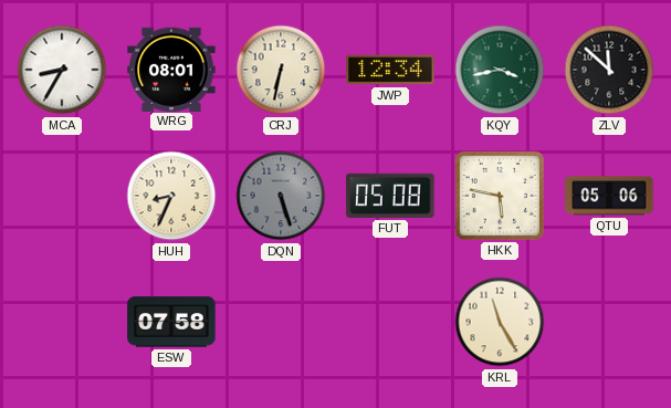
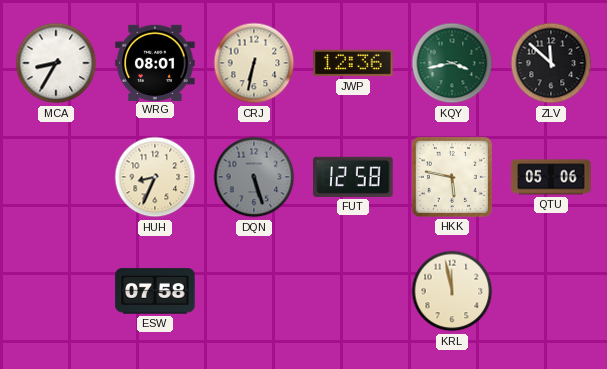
JWP: 12:34 -> 12:36
FUT: 05:08 -> 12:58
KRL: 11:25 -> 11:58
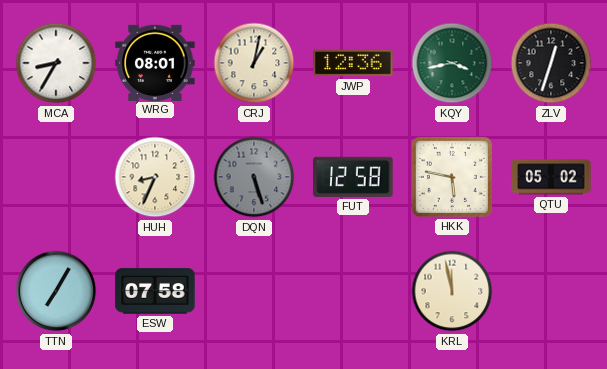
CRJ: 6:32 -> 1:02
ZLV: 11:52 -> 12:33
QTU: 05:06 -> 05:02
TTN: none -> 7:05
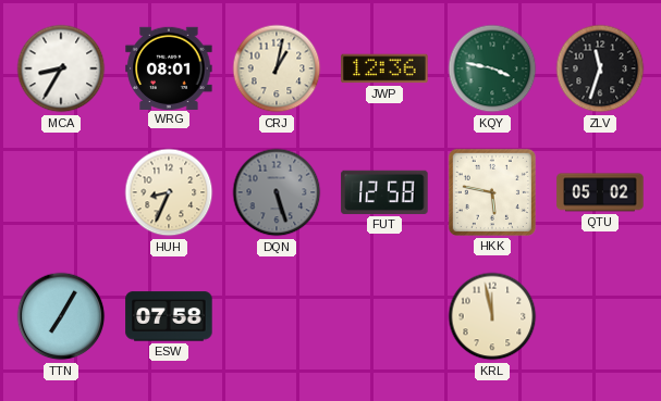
KQY: 3:43 -> 3:47
ZLV: 12:33 -> 11:33
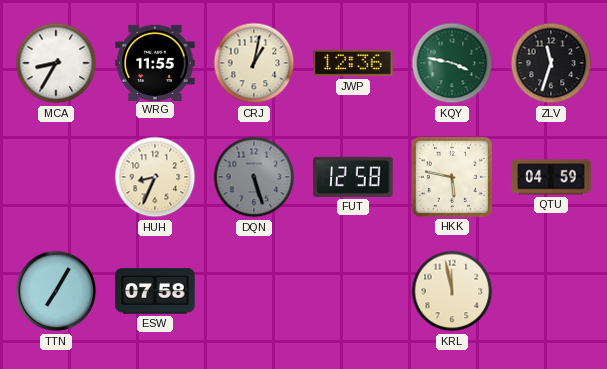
WRG: 08:01 -> 11:55
QTU: 05:02 -> 04:59
